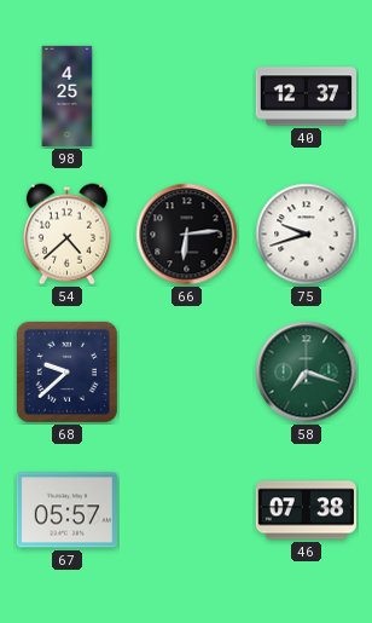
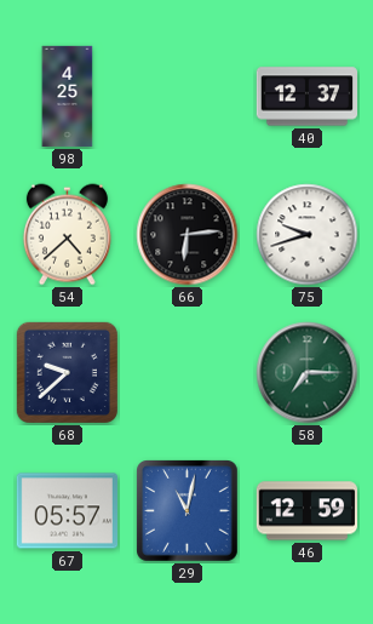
58: 7:18 -> 7:15
29: none -> 11:02
46: 07:38 -> 12:59
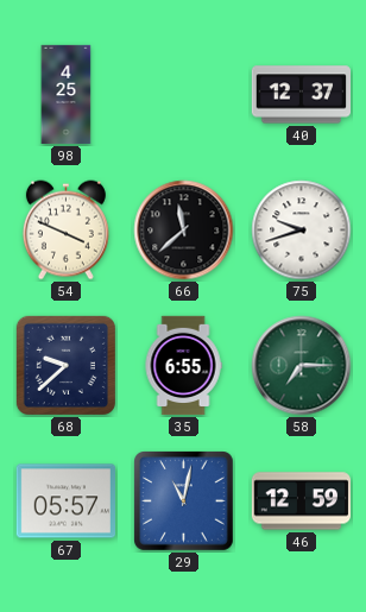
54: 4:38 -> 3:49
66: 6:14 -> 11:38
35: none -> 6:55
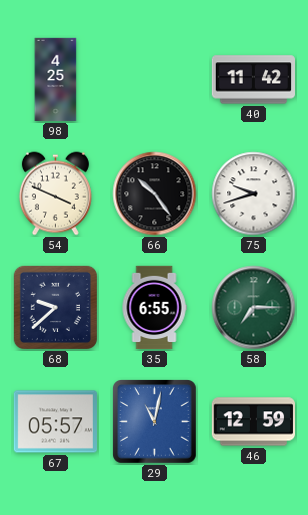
40: 12:37 -> 11:42
66: 11:38 -> 10:24
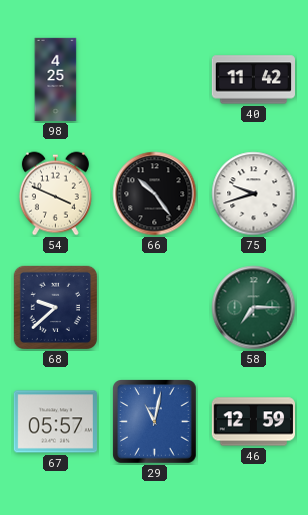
35: 6:55 -> none
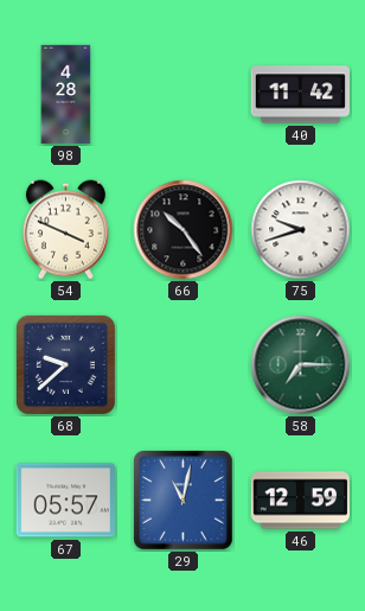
98: 4:25 -> 4:28
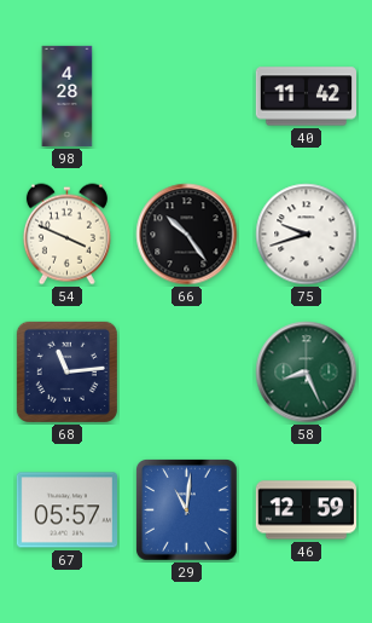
68: 9:38 -> 11:14
58: 7:15 -> 8:26
29: 11:02 -> 11:01
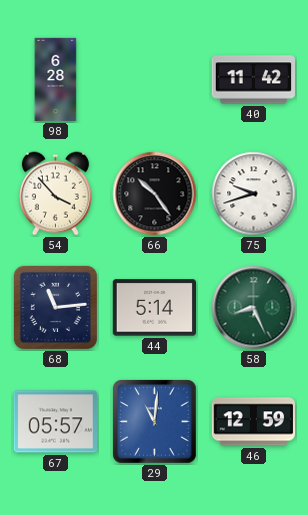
98: 4:28 -> 6:28
54: 3:49 -> 3:53
44: none -> 5:14
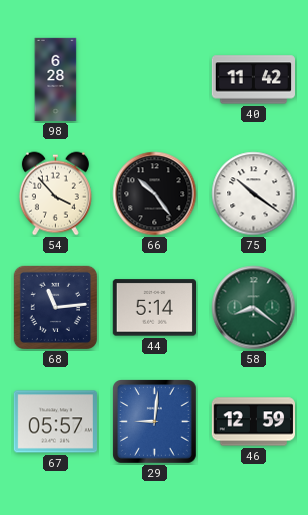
75: 9:42 -> 10:21
58: 8:26 -> 8:21
29: 11:01 -> 9:01
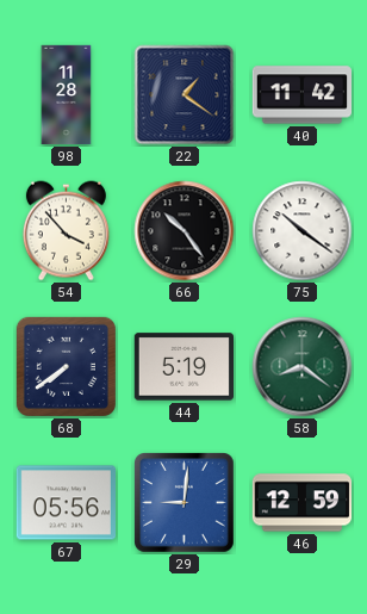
98: 6:28 -> 11:28
22: none -> 1:21
68: 11:14 -> 7:39
44: 5:14 -> 5:19
67: 05:57 -> 05:56
